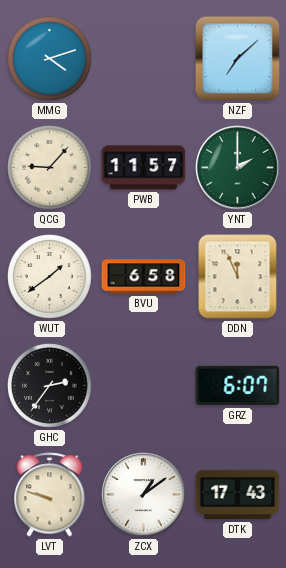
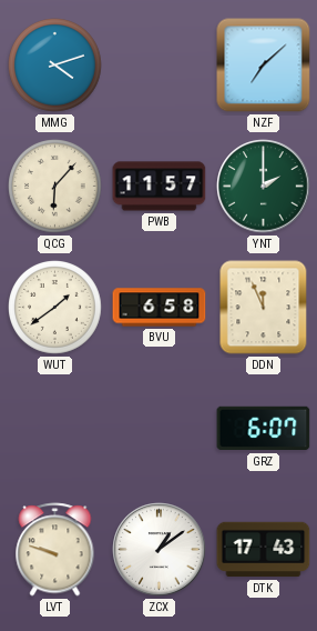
QCG: 9:07 -> 6:07
GHC: 2:36 -> none
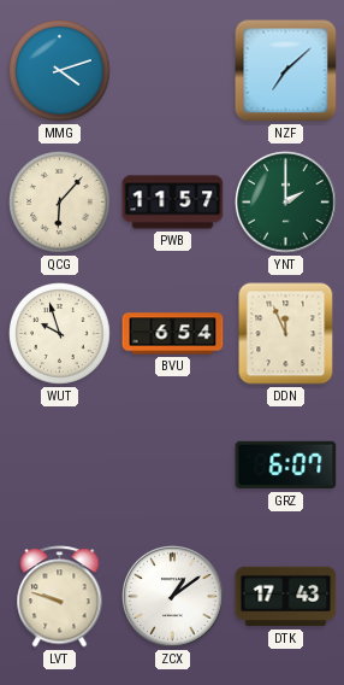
WUT: 1:39 -> 9:57
BVU: 6:58 -> 6:54
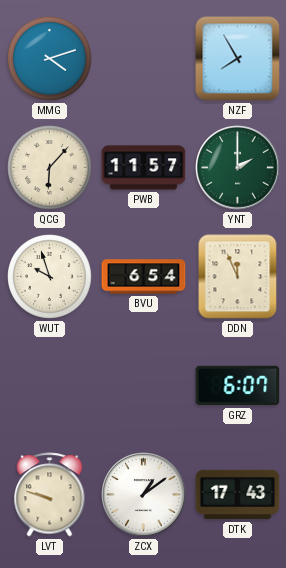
NZF: 7:08 -> 7:55
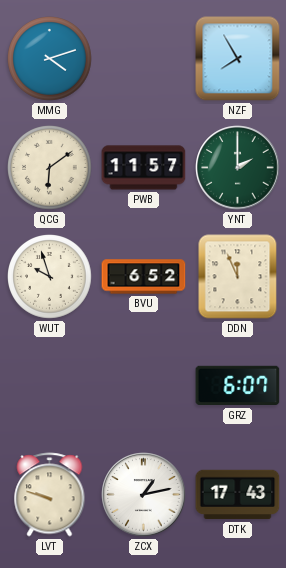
QCG: 6:07 -> 6:09
BVU: 6:54 -> 6:52
ZCX: 1:09 -> 1:13
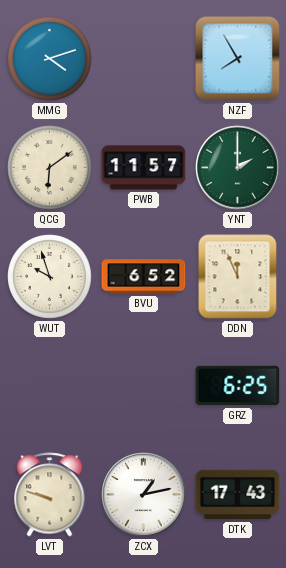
GRZ: 6:07 -> 6:25
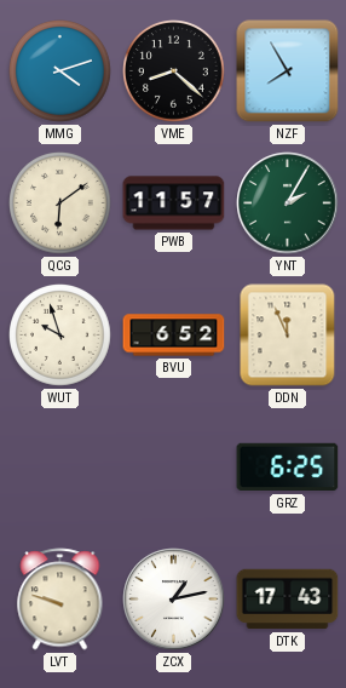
VME: none -> 8:22
YNT: 2:00 -> 2:05
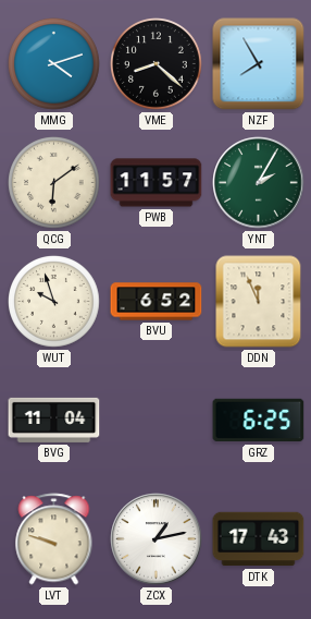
BVG: none -> 11:04
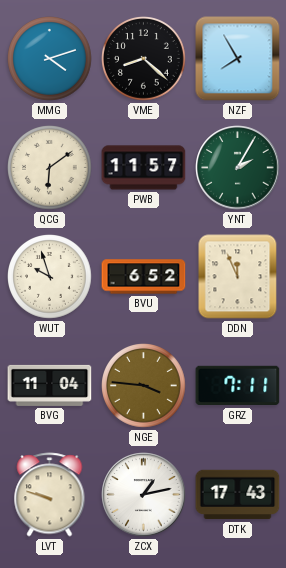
NGE: none -> 3:46
GRZ: 6:25 -> 7:11
